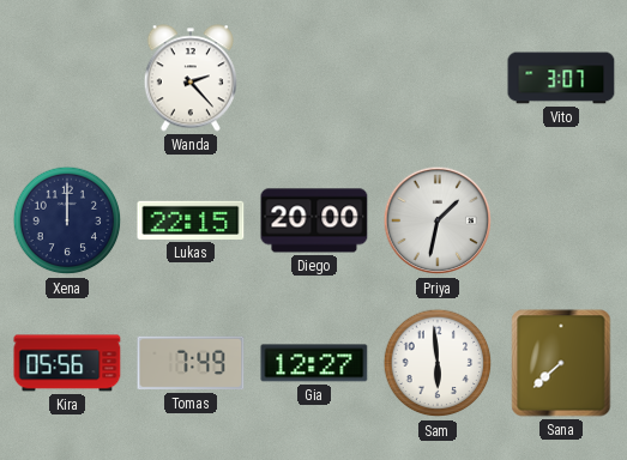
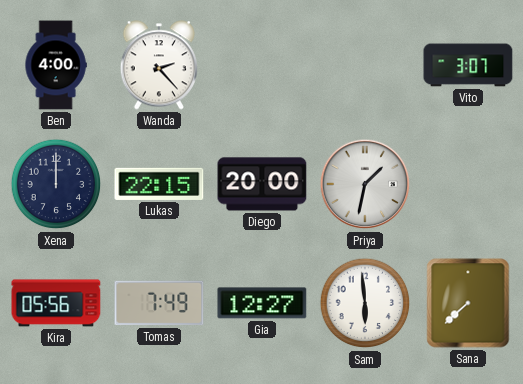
Ben: none -> 4:00
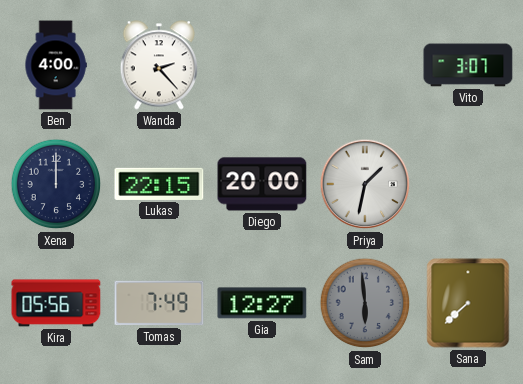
Sam dial: white -> grey
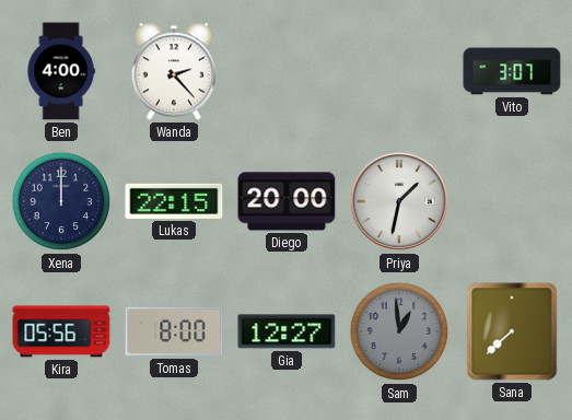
Tomas: 7:49 -> 8:00
Sam: 5:59 -> 12:59
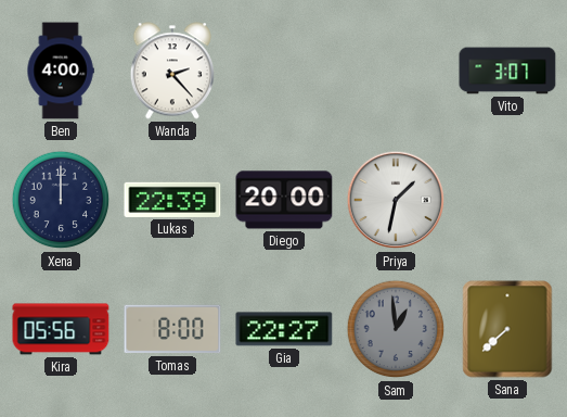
Lukas: 22:15 -> 22:39
Gia: 12:27 -> 22:27
